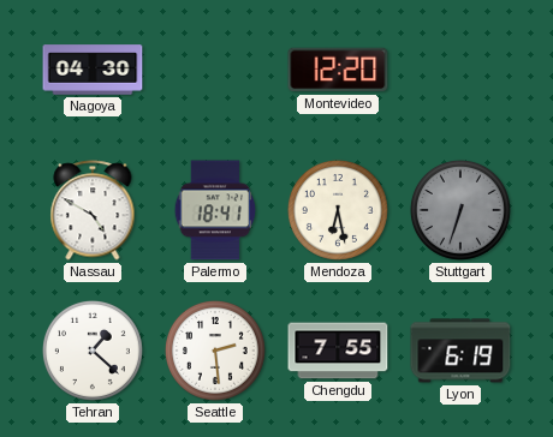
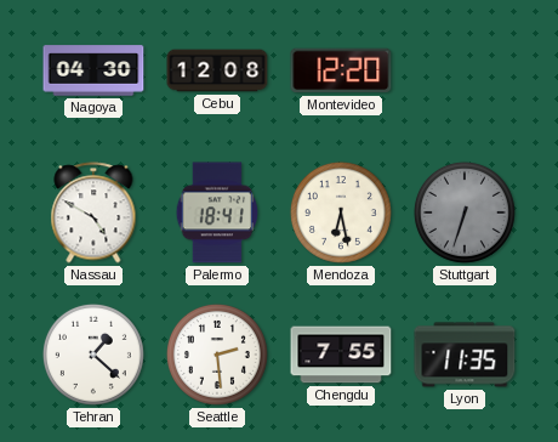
Cebu: none -> 12:08
Lyon: 6:19 -> 11:35
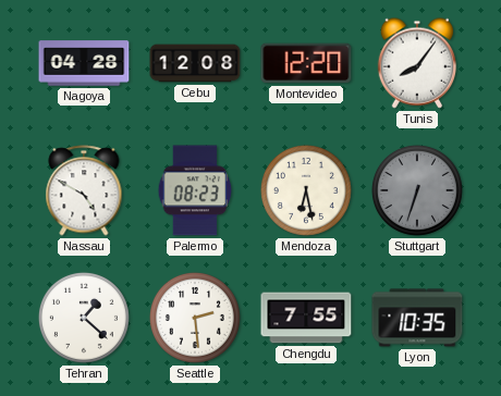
Nagoya: 04:30 -> 04:28
Tunis: none -> 8:06
Palermo: 18:41 -> 08:23
Lyon: 11:35 -> 10:35
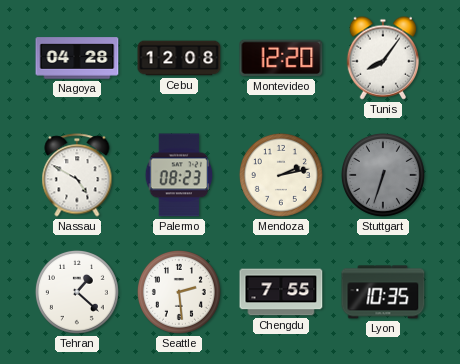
Mendoza: 6:28 -> 2:13
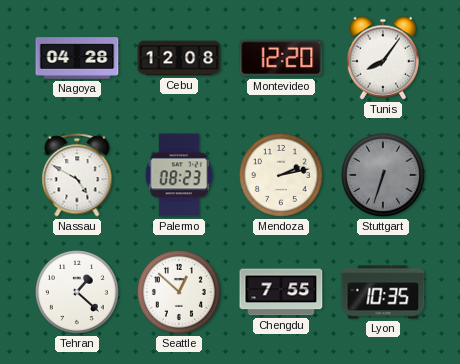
Seattle: 2:29 -> 12:52
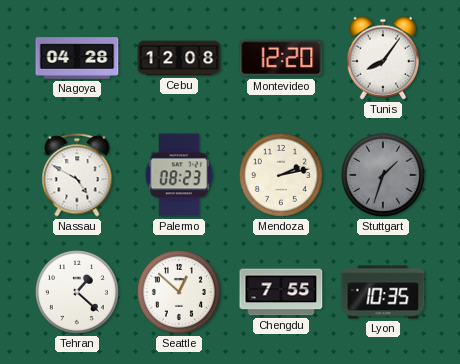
Stuttgart: 6:33 -> 1:33
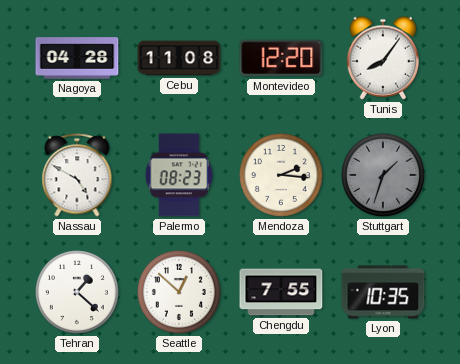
Cebu: 12:08 -> 11:08
Mendoza: 2:13 -> 2:16
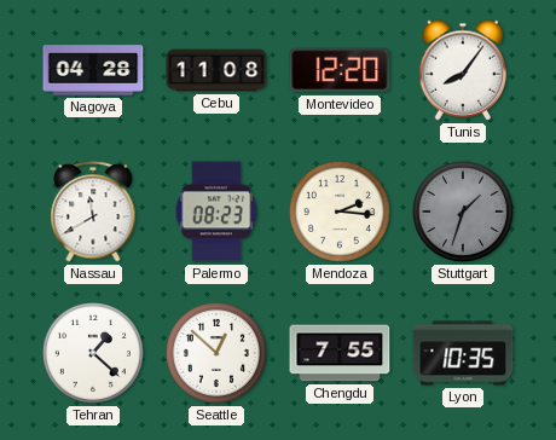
Nassau: 4:50 -> 11:40
